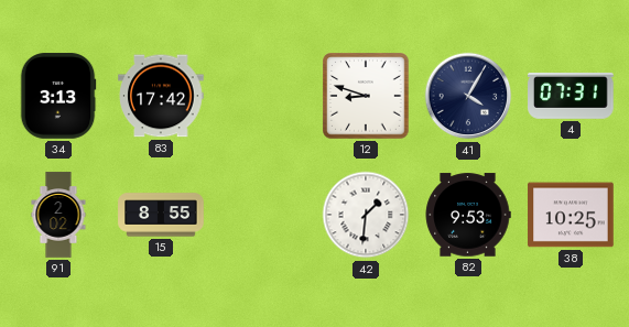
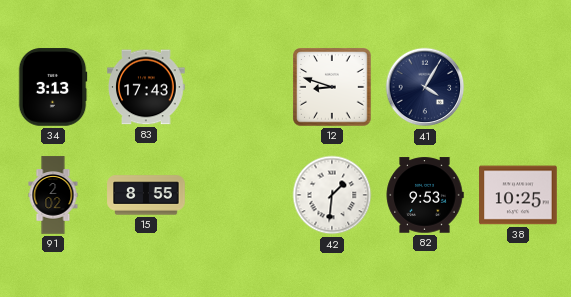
83: 17:42 -> 17:43
4: 07:31 -> none
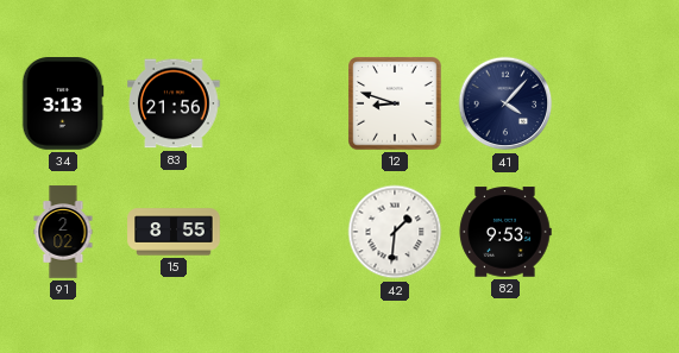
83: 17:43 -> 21:56
41: 4:05 -> 4:07
38: 10:25 -> none
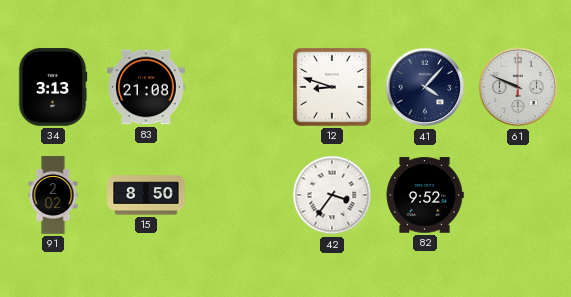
83: 21:56 -> 21:08
61: none -> 9:49
15: 8:55 -> 8:50
42: 1:31 -> 3:36
82: 9:53 -> 9:52
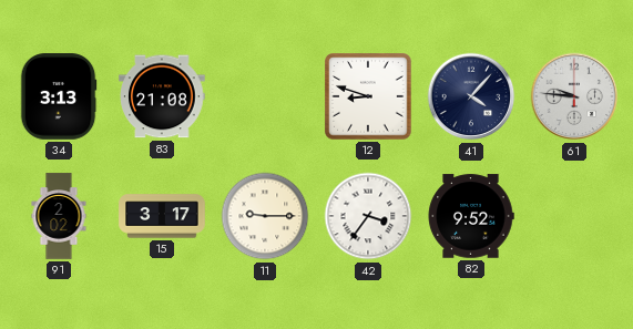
61: 9:49 -> 9:46
15: 8:50 -> 3:17
11: none -> 9:15
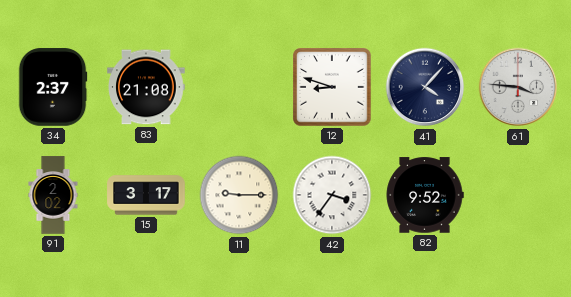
34: 3:13 -> 2:37
61: 9:46 -> 3:46
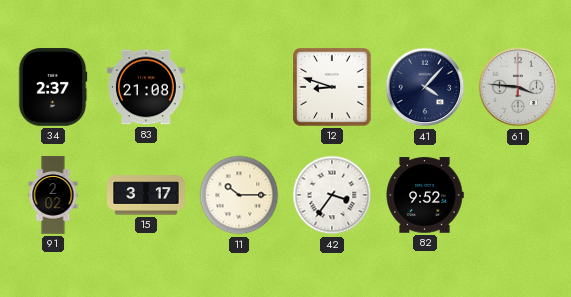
11: 9:15 -> 10:15
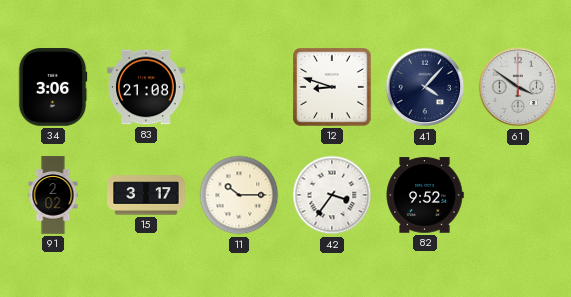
34: 2:37 -> 3:06
61: 3:46 -> 3:51
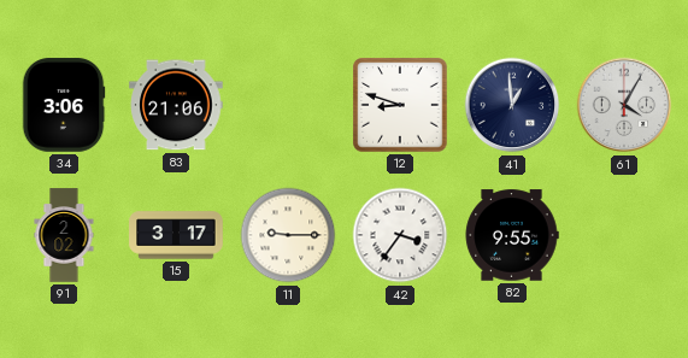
83: 21:08 -> 21:06
41: 4:07 -> 12:59
61: 3:51 -> 4:05
11: 10:15 -> 9:15
82: 9:52 -> 9:55
